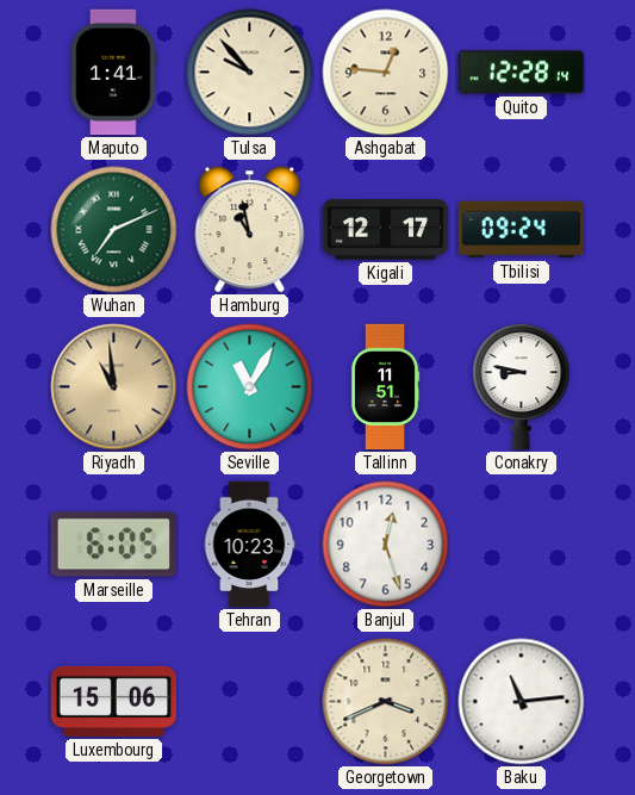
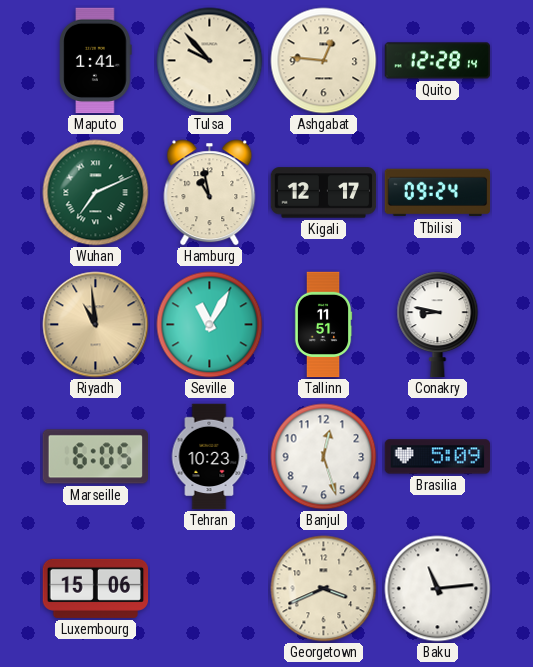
Brasilia: none -> 5:09
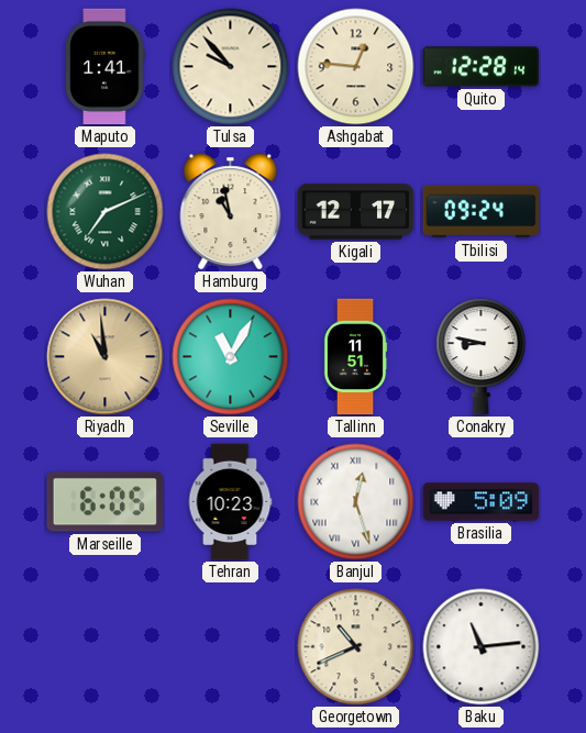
Banjul numerals: Arabic -> Roman
Luxembourg: 15:06 -> none
Georgetown: 3:41 -> 10:41
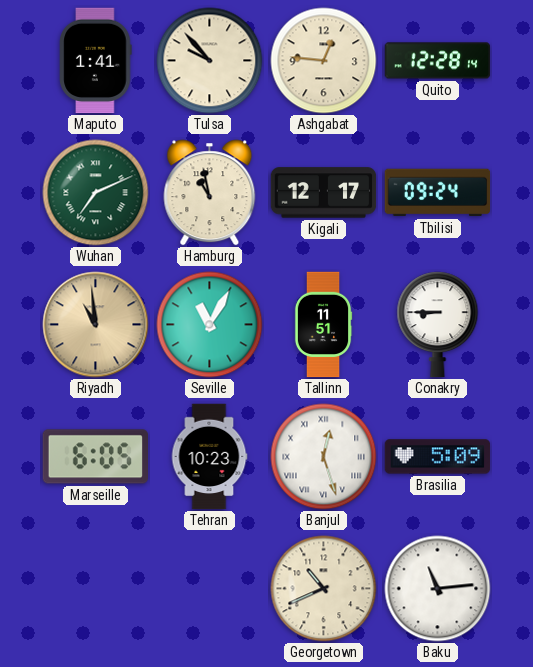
Conakry: 8:47 -> 8:45
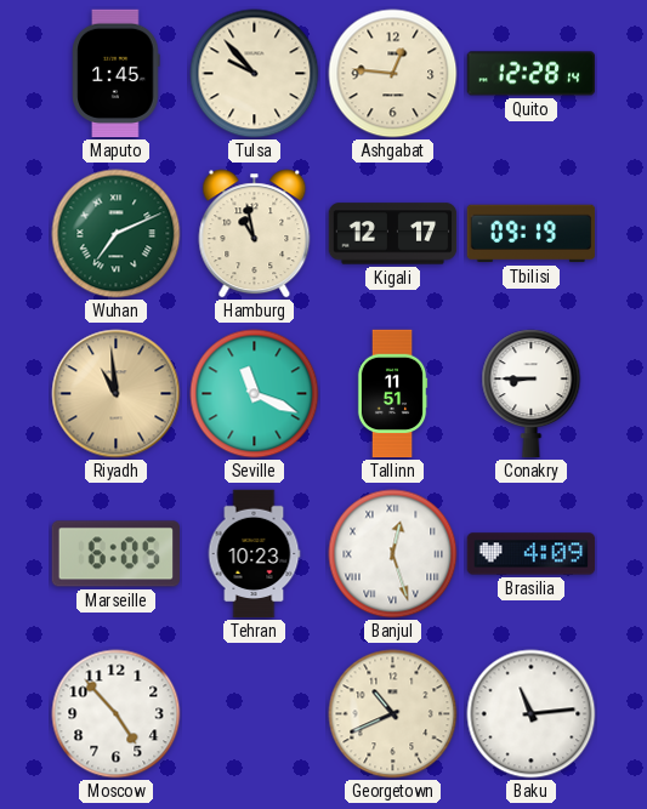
Maputo: 1:41 -> 1:45
Tbilisi: 09:24 -> 09:19
Seville: 11:05 -> 11:19
Brasilia: 5:09 -> 4:09
Moscow: none -> 4:53
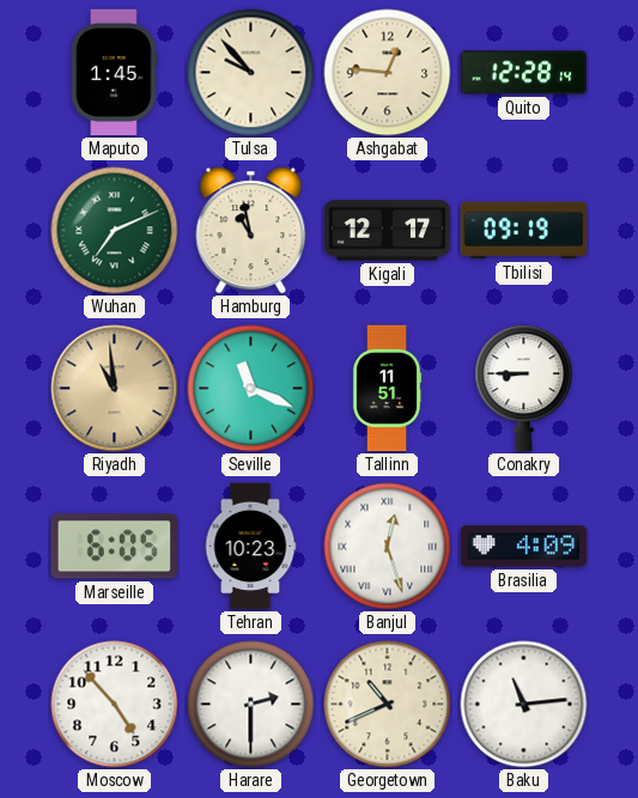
Harare: none -> 2:30
